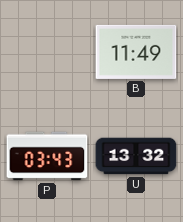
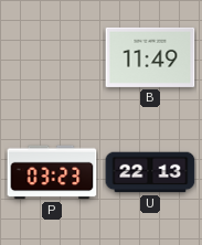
P: 03:43 -> 03:23
U: 13:32 -> 22:13
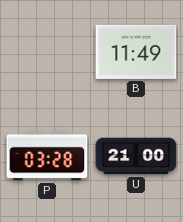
P: 03:23 -> 03:28
U: 22:13 -> 21:00
